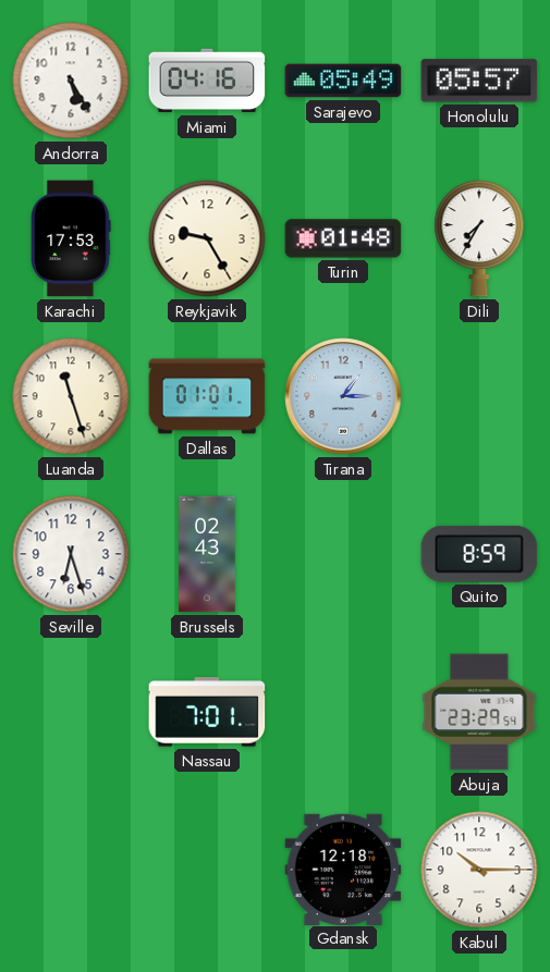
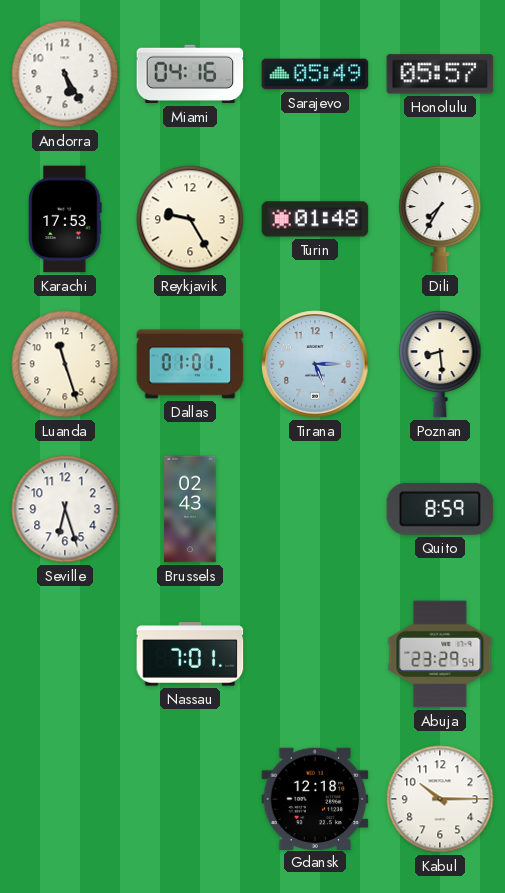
Tirana: 1:15 -> 5:15
Poznan: none -> 8:29
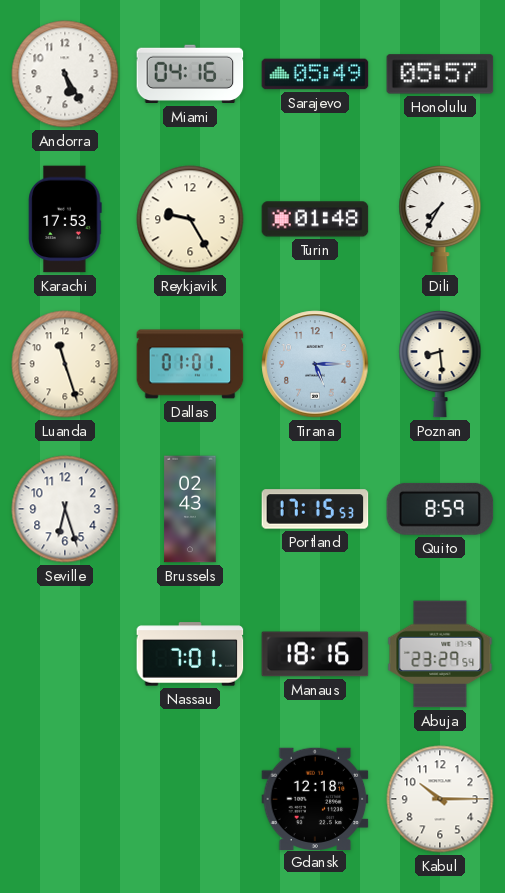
Portland: none -> 17:15
Manaus: none -> 18:16
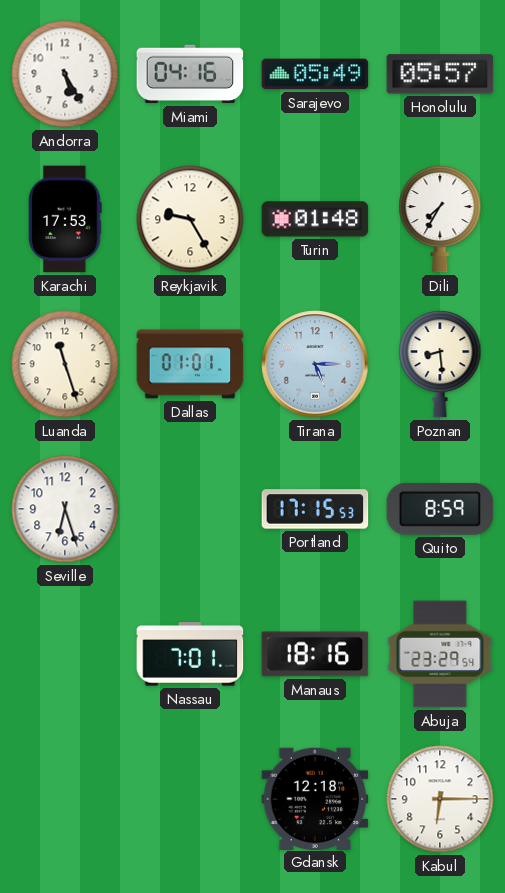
Brussels: 02:43 -> none
Kabul: 10:15 -> 6:15
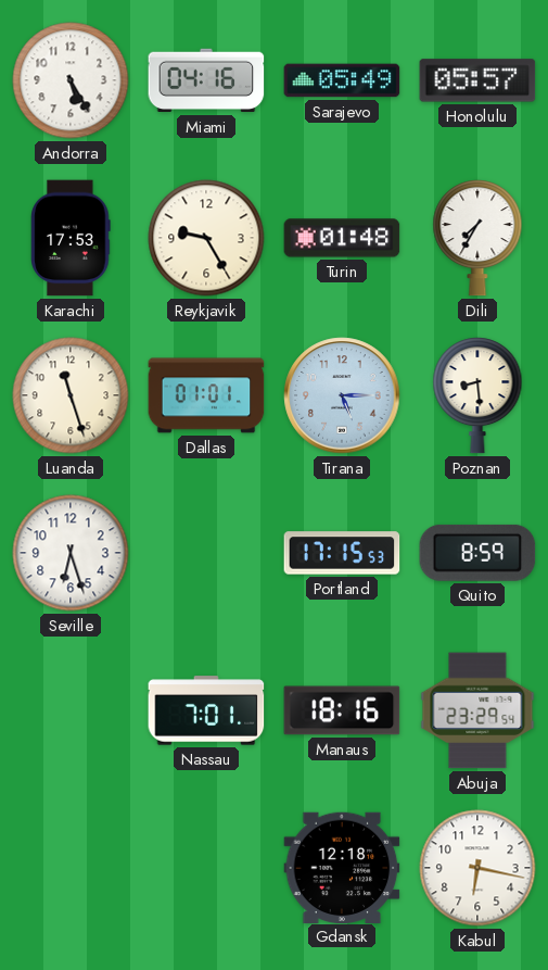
Kabul: 6:15 -> 6:17
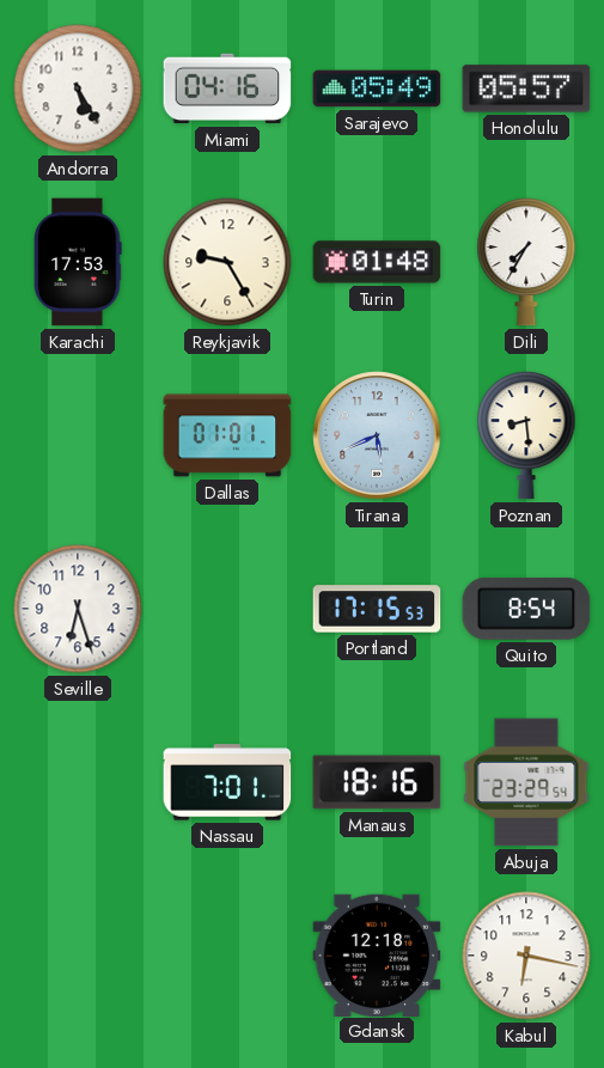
Luanda: 11:27 -> none
Tirana: 5:15 -> 5:41
Quito: 8:59 -> 8:54
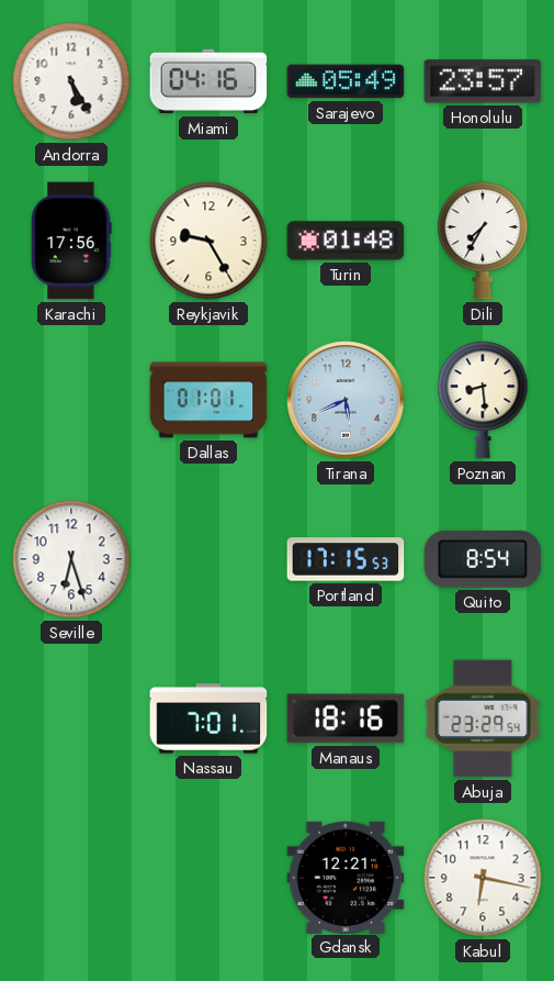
Honolulu: 05:57 -> 23:57
Karachi: 17:53 -> 17:56
Gdansk: 12:18 -> 12:21
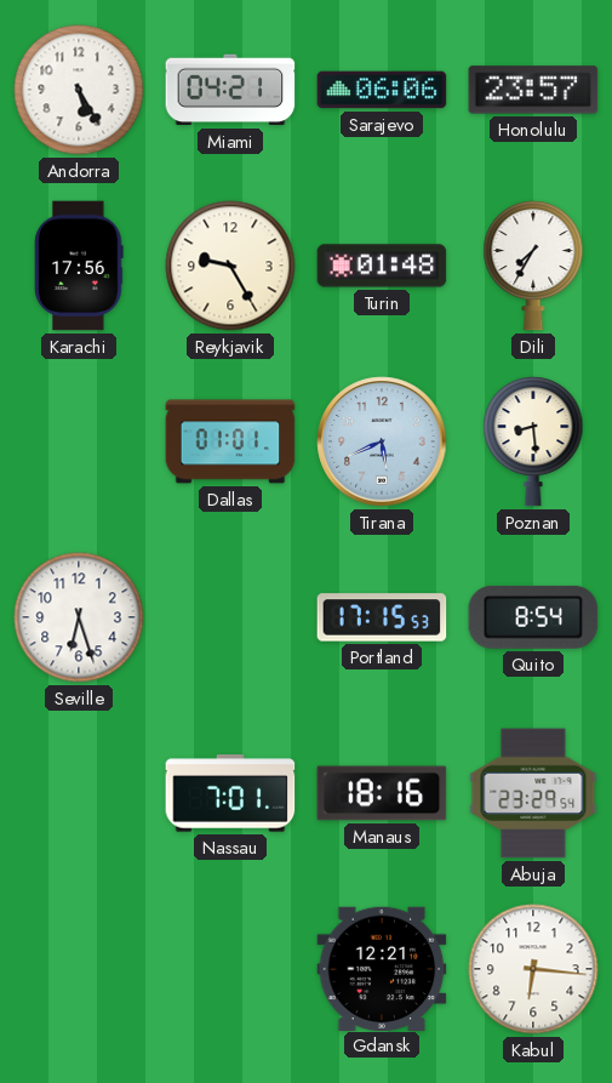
Miami: 04:16 -> 04:21
Sarajevo: 05:49 -> 06:06
Kabul: 6:17 -> 6:16
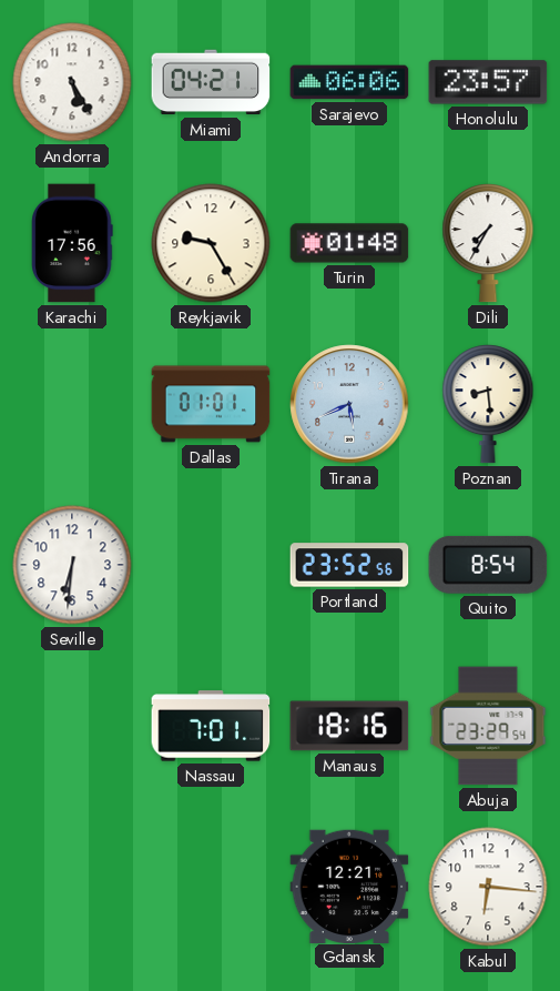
Seville: 6:27 -> 6:31
Portland: 17:15 -> 23:52
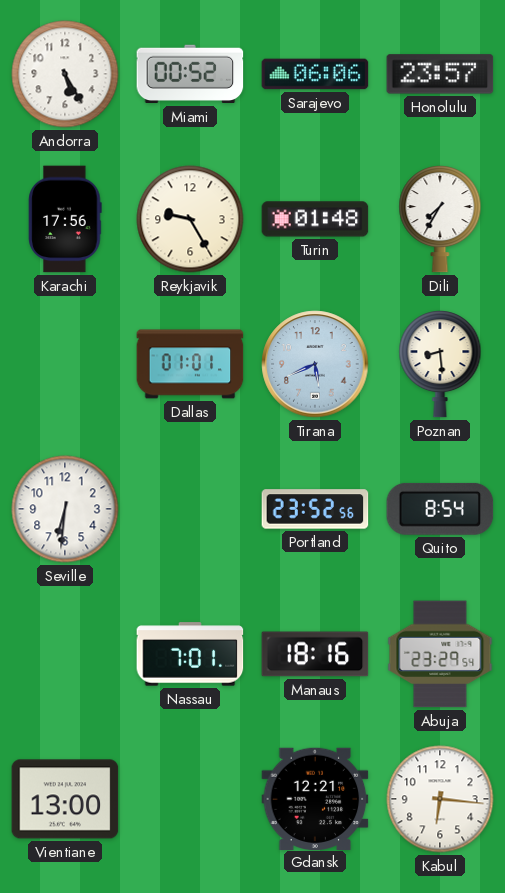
Miami: 04:21 -> 00:52
Vientiane: none -> 13:00
